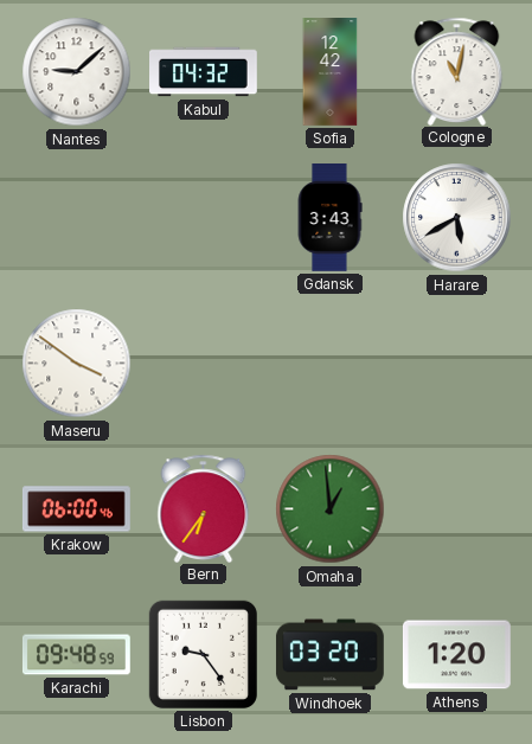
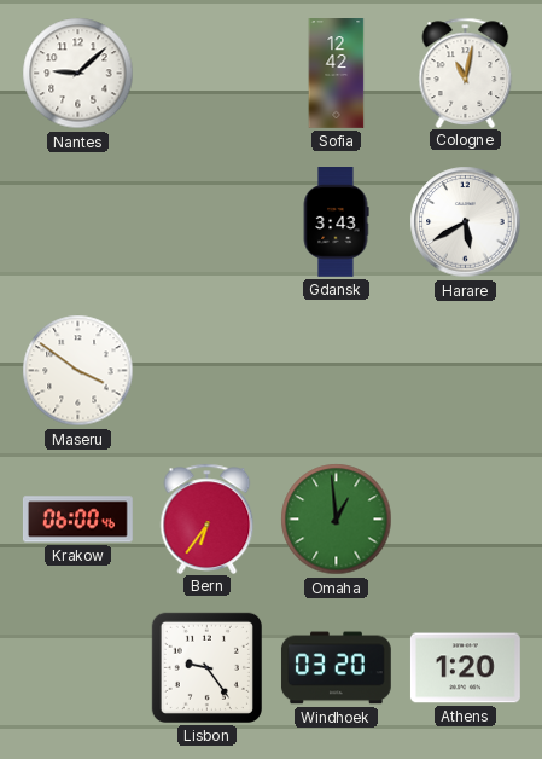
Kabul: 04:32 -> none
Karachi: 09:48 -> none
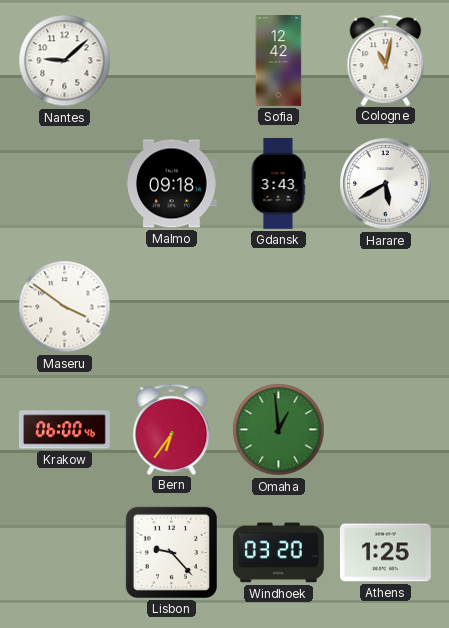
Malmo: none -> 09:18
Lisbon: 9:24 -> 9:23
Athens: 1:20 -> 1:25
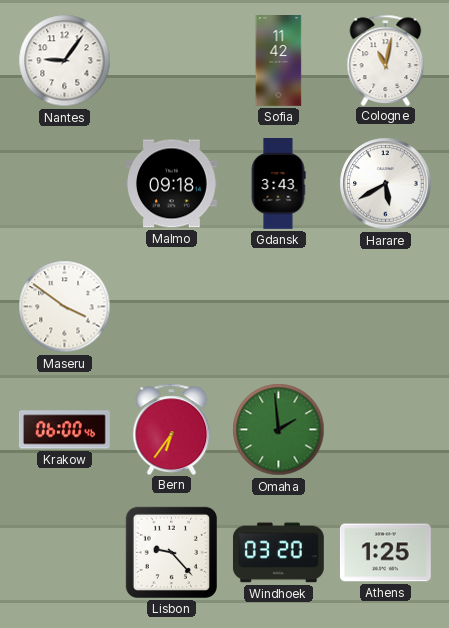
Nantes: 9:08 -> 9:06
Sofia: 12:42 -> 11:42
Omaha: 12:59 -> 1:59
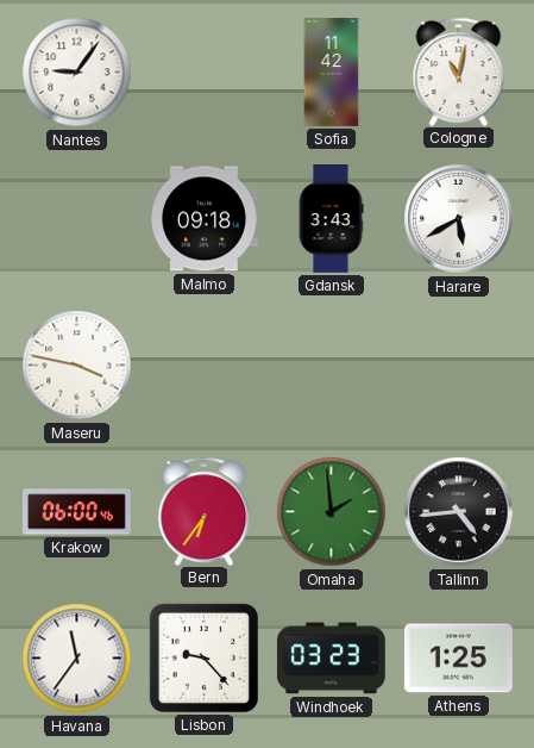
Maseru: 3:51 -> 3:47
Tallinn: none -> 4:44
Havana: none -> 11:36
Windhoek: 03:20 -> 03:23
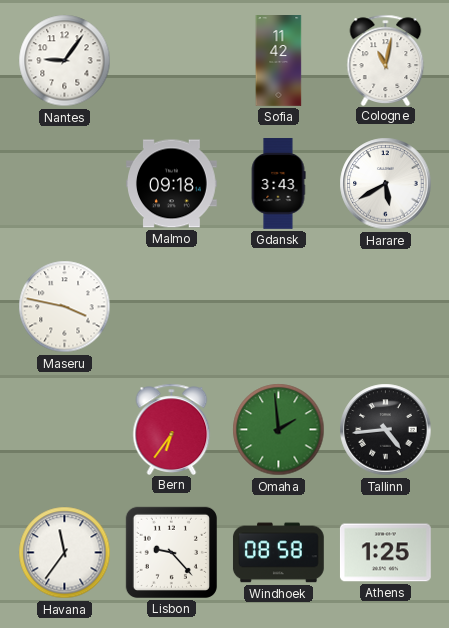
Krakow: 06:00 -> none
Windhoek: 03:23 -> 08:58
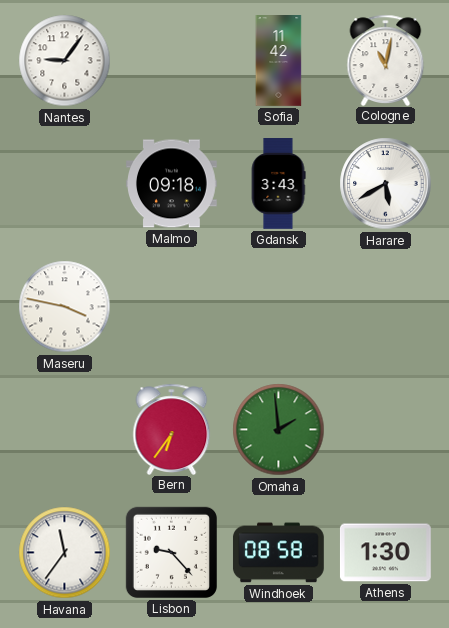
Tallinn: 4:44 -> none
Athens: 1:25 -> 1:30
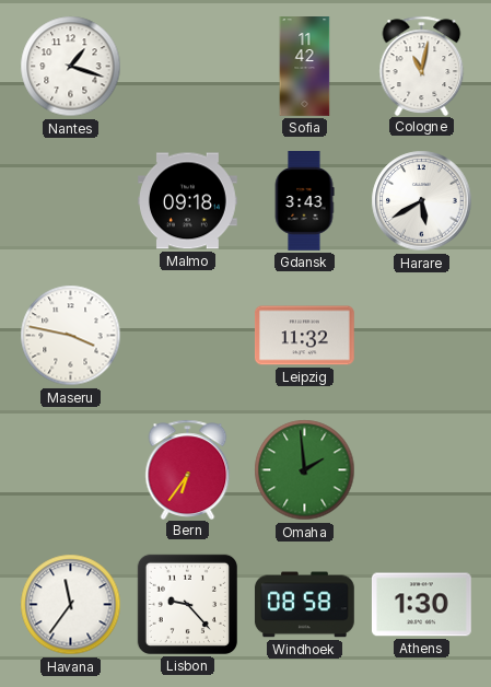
Nantes: 9:06 -> 1:18
Leipzig: none -> 11:32
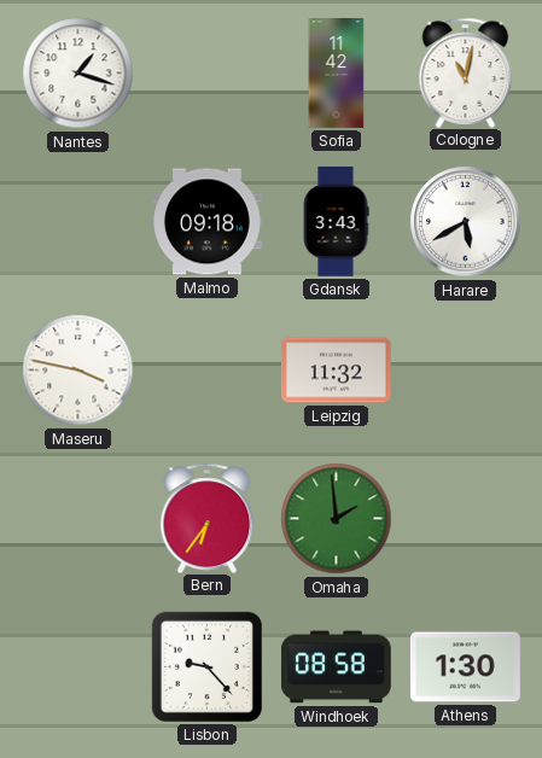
Havana: 11:36 -> none
